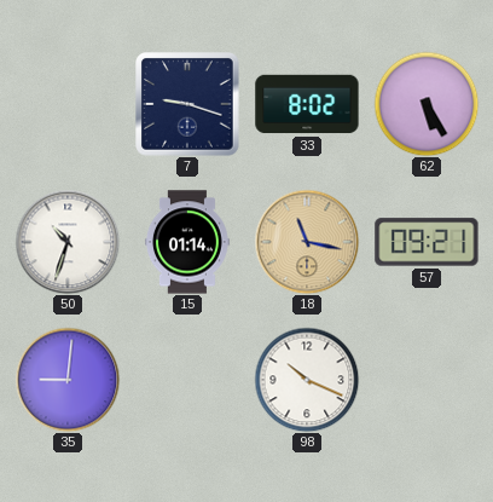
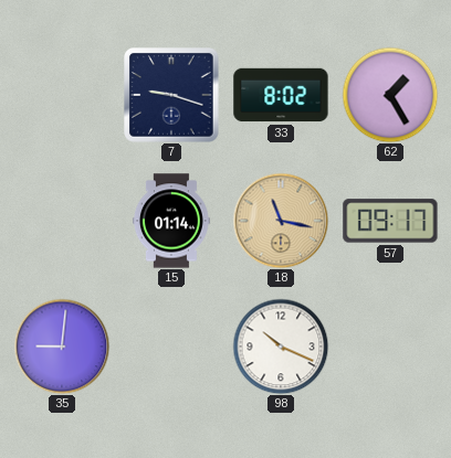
62: 5:25 -> 1:25
50: 10:33 -> none
57: 09:21 -> 09:17
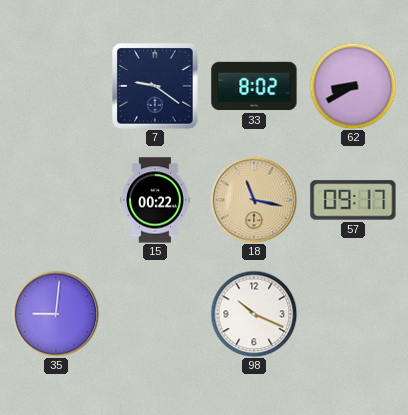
7: 9:18 -> 9:21
62: 1:25 -> 8:40
15: 01:14 -> 00:22
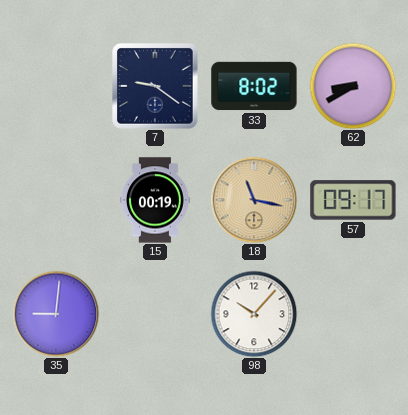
15: 00:22 -> 00:19
98: 10:19 -> 10:07
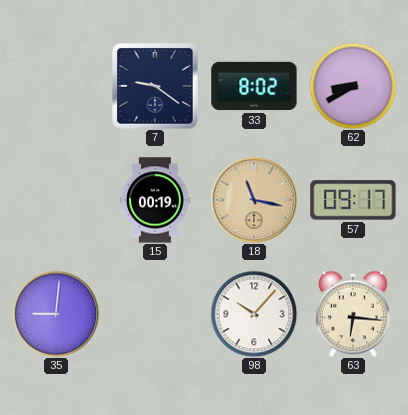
63: none -> 6:16
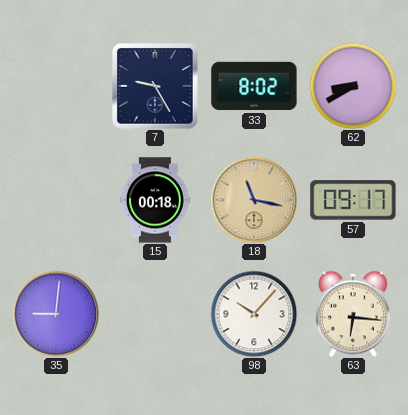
7: 9:21 -> 9:25
15: 00:19 -> 00:18
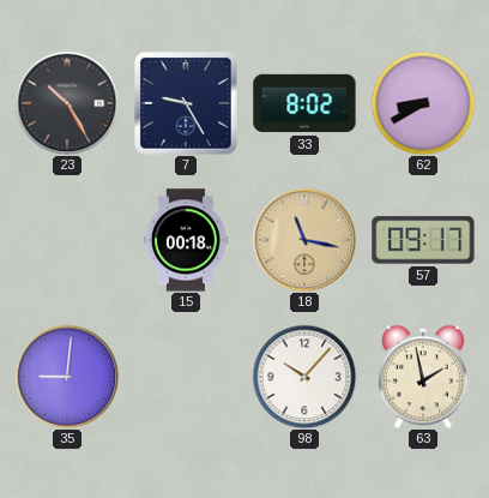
23: none -> 10:25
63: 6:16 -> 1:58
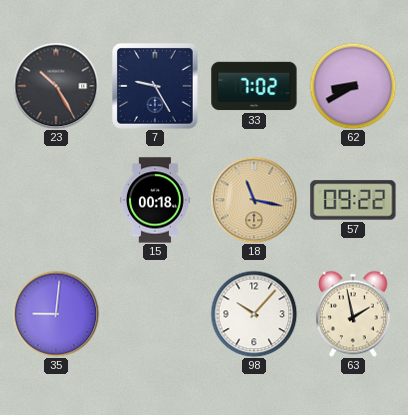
33: 8:02 -> 7:02
57: 09:17 -> 09:22
